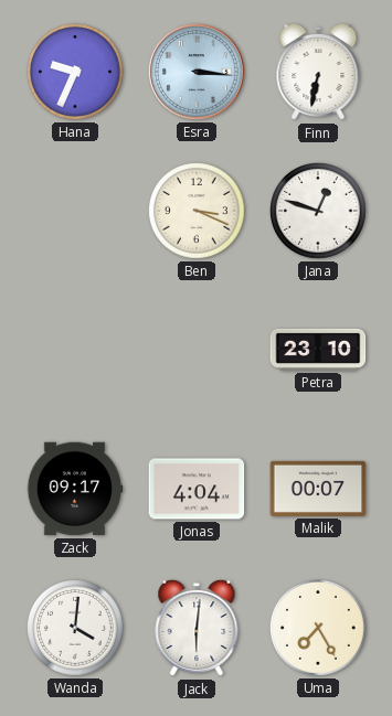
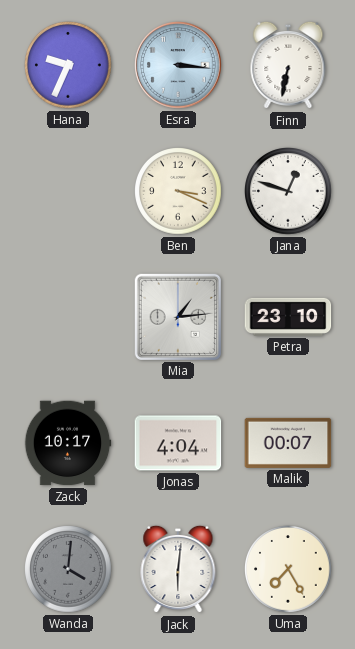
Mia: none -> 1:14
Zack: 09:17 -> 10:17
Wanda dial: white -> grey
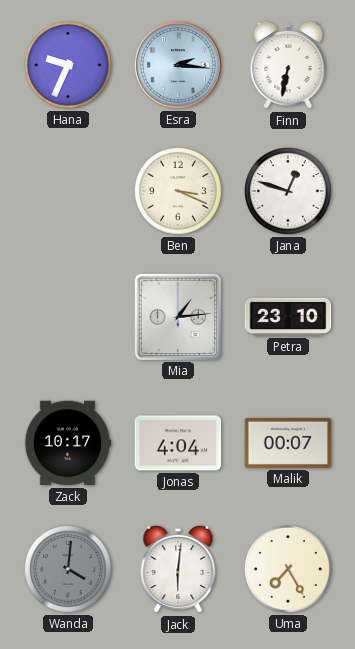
Esra: 3:16 -> 2:16
